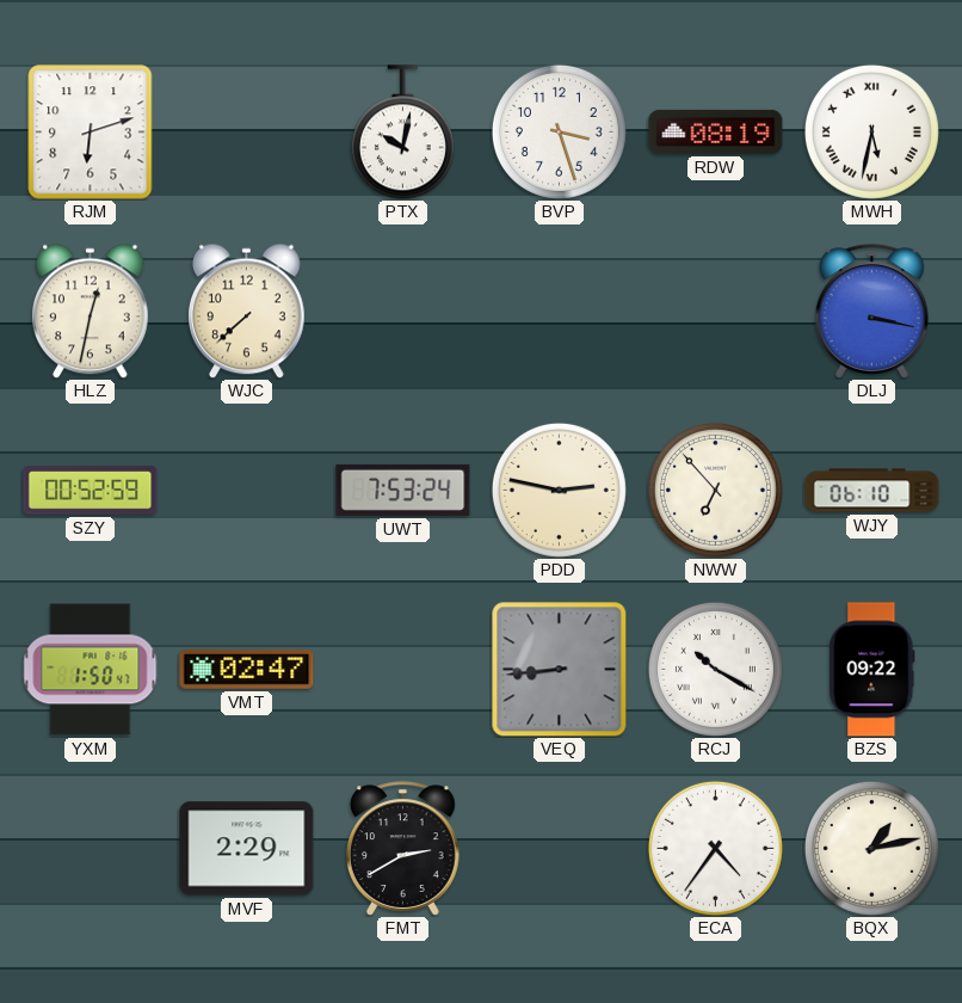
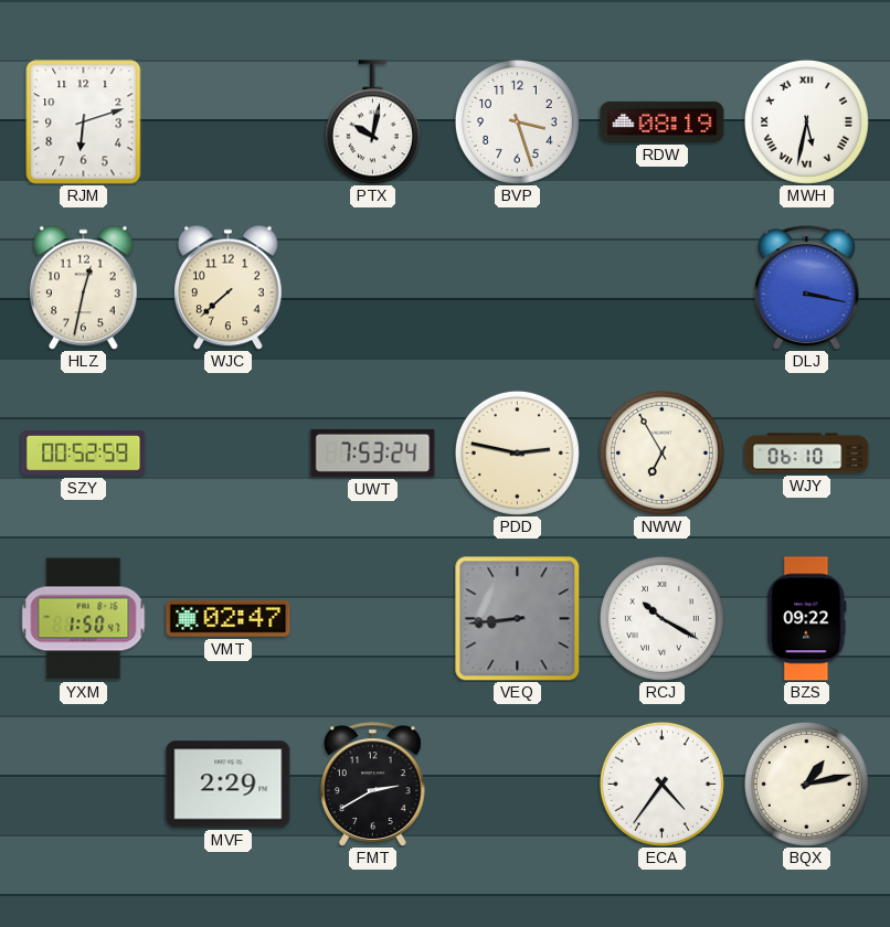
NWW: 6:53 -> 6:55
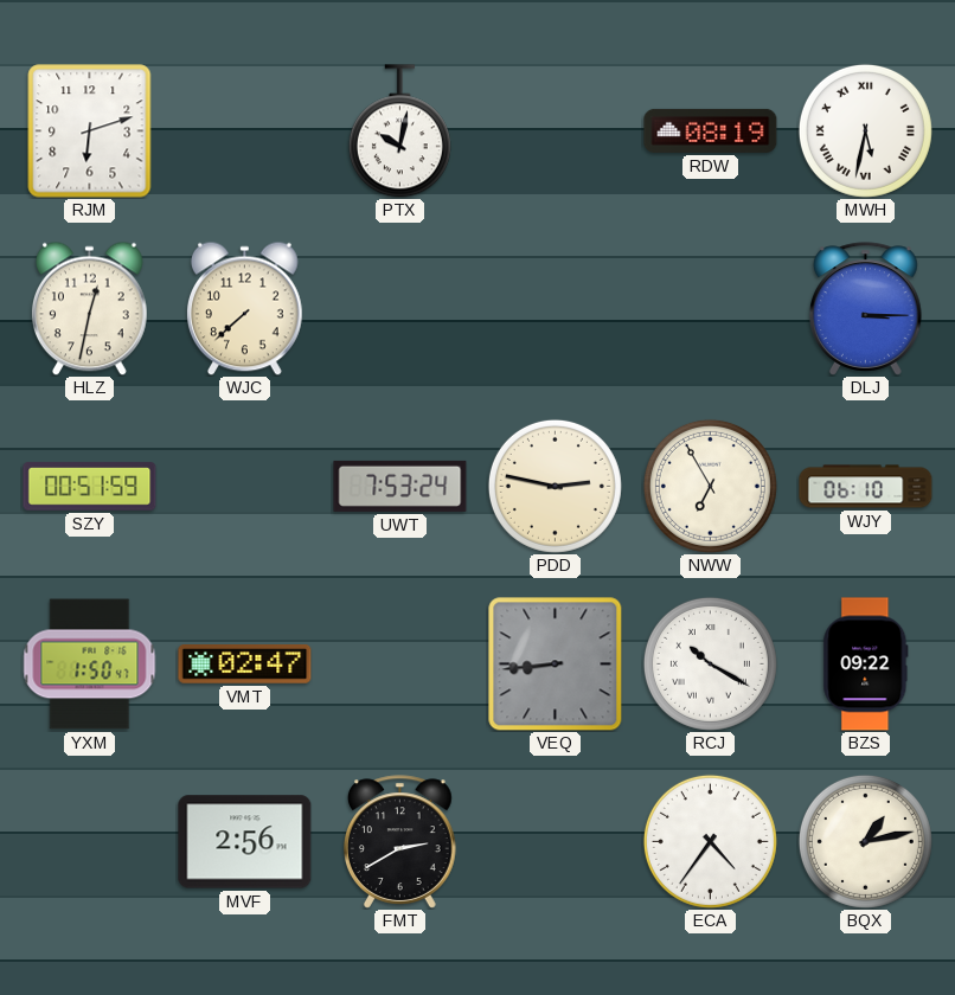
BVP: 3:27 -> none
DLJ: 3:17 -> 3:15
SZY: 00:52 -> 00:51
MVF: 2:29 -> 2:56
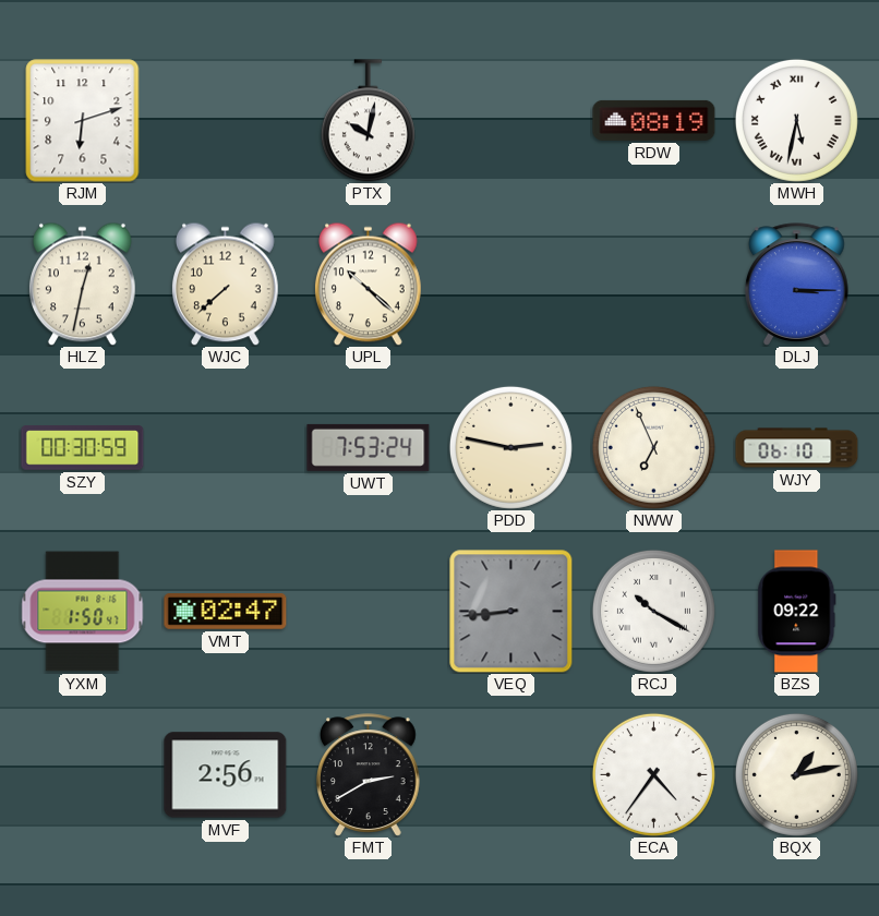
UPL: none -> 10:22
SZY: 00:51 -> 00:30
NWW: 6:55 -> 6:56
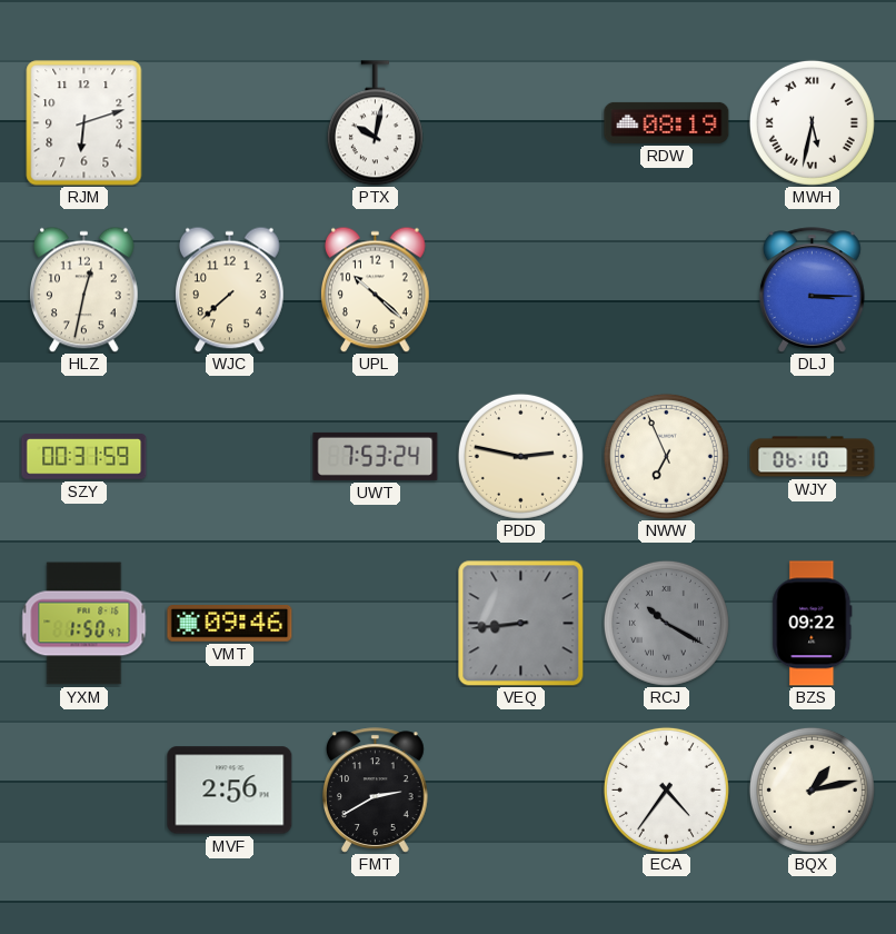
SZY: 00:30 -> 00:31
VMT: 02:47 -> 09:46
RCJ dial: white -> grey
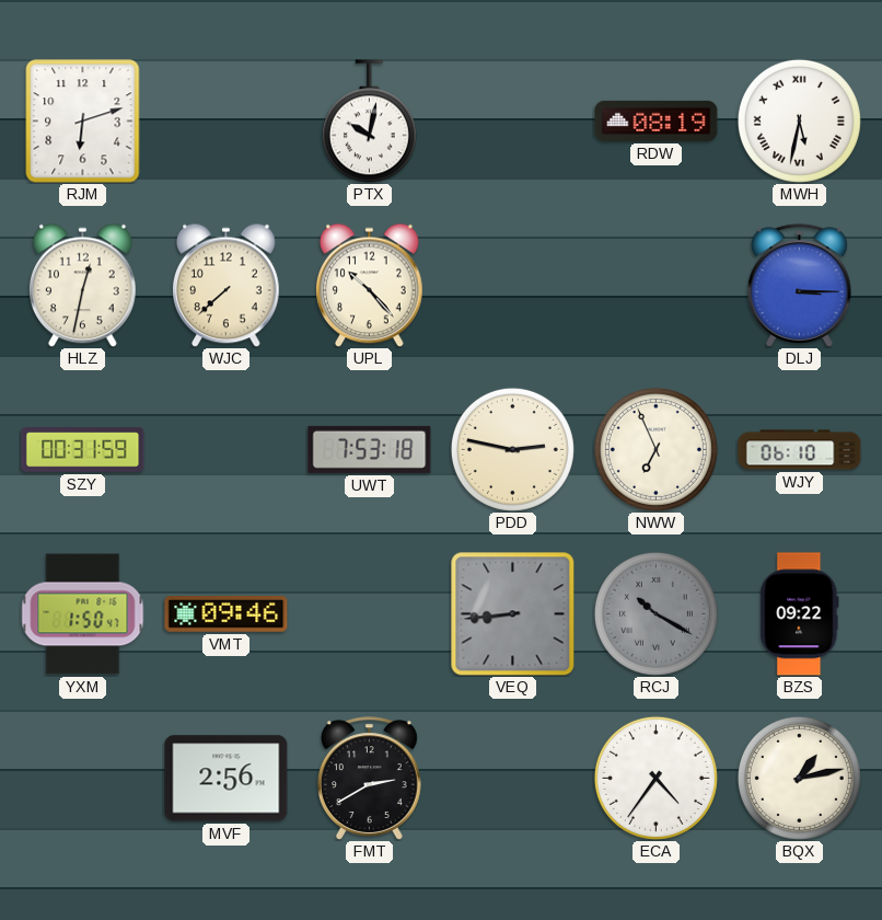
UPL: 10:22 -> 10:23
UWT: 7:53:24 -> 7:53:18
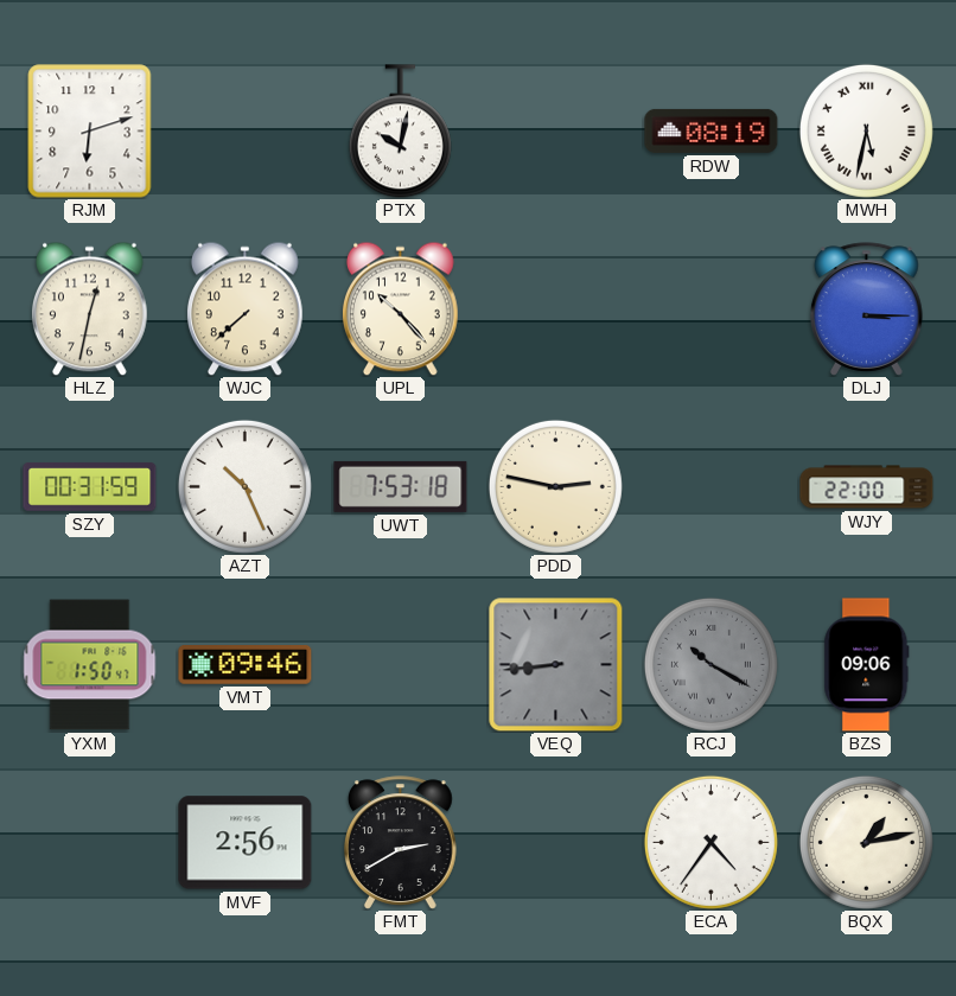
AZT: none -> 10:26
NWW: 6:56 -> none
WJY: 06:10 -> 22:00
BZS: 09:22 -> 09:06
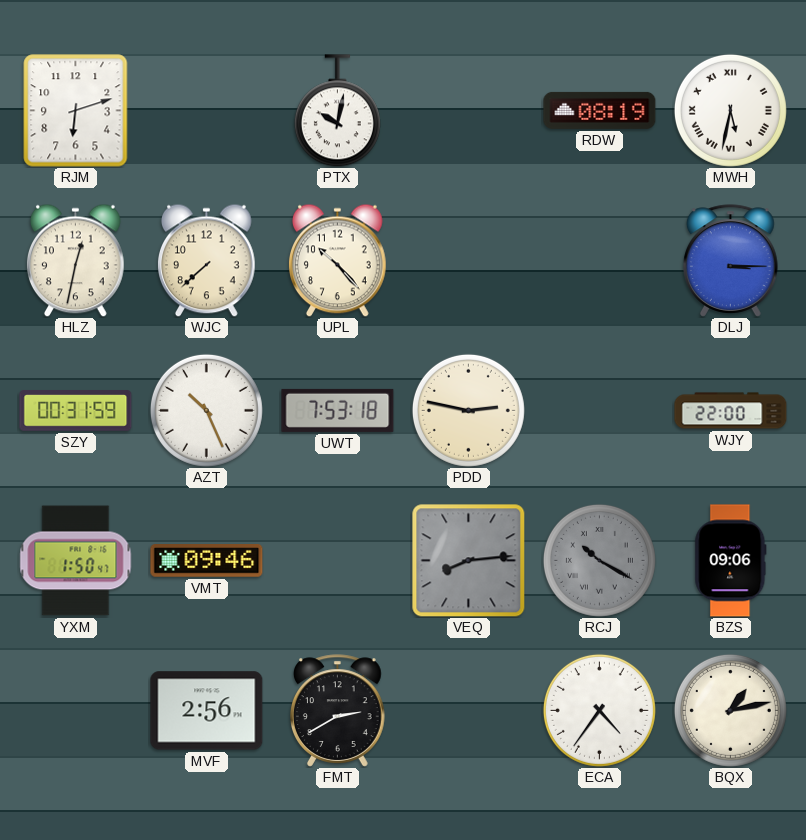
VEQ: 8:44 -> 8:14
